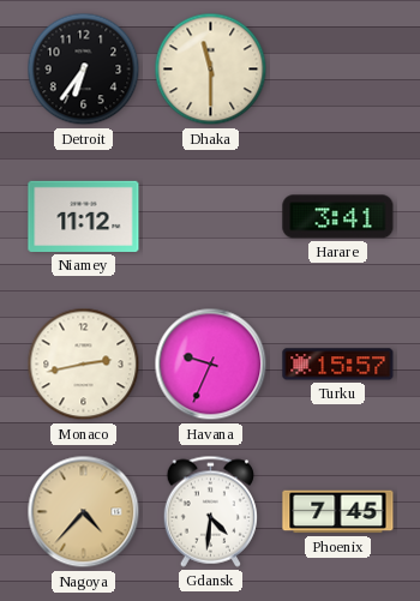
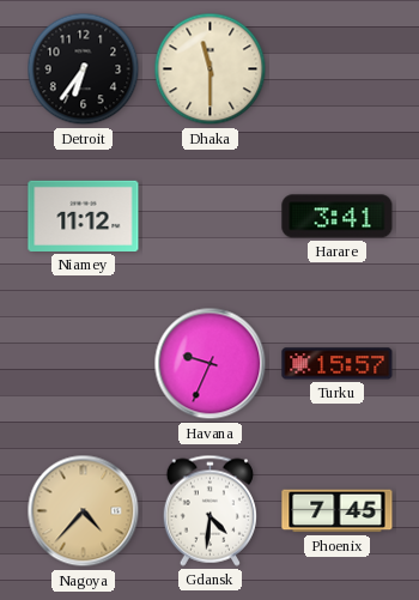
Monaco: 2:43 -> none
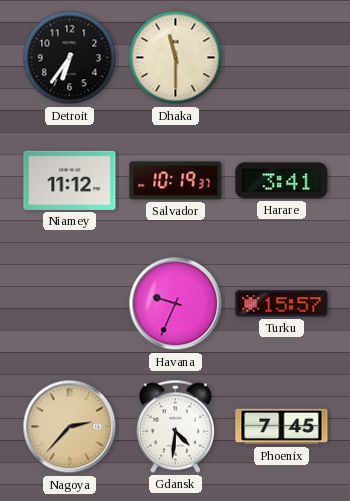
Salvador: none -> 10:19
Nagoya: 4:37 -> 2:37
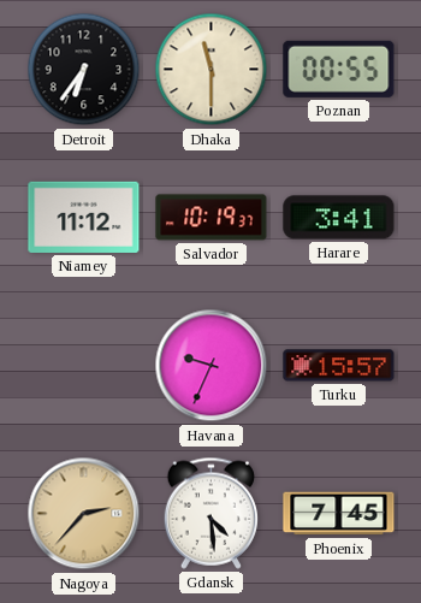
Poznan: none -> 00:55
Gdansk: 4:31 -> 4:29
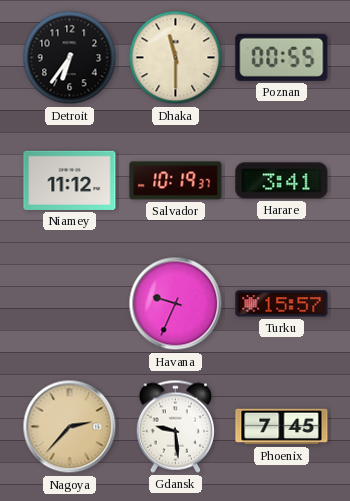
Gdansk: 4:29 -> 9:29
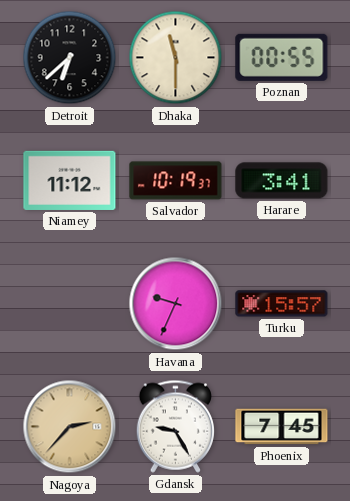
Detroit: 6:36 -> 6:38
Gdansk: 9:29 -> 9:25
